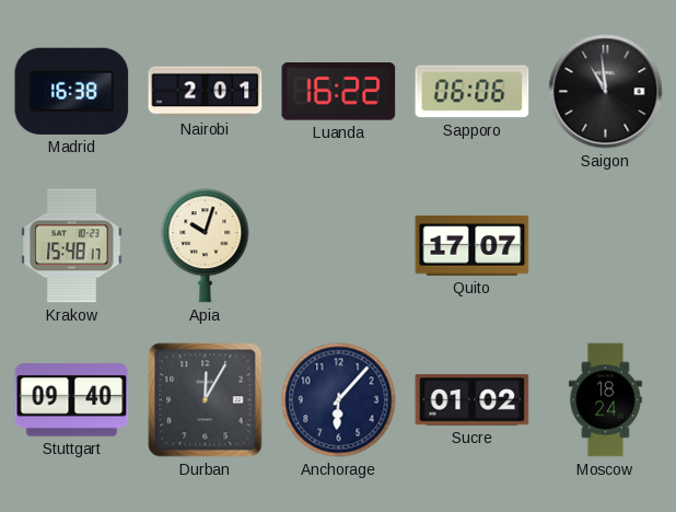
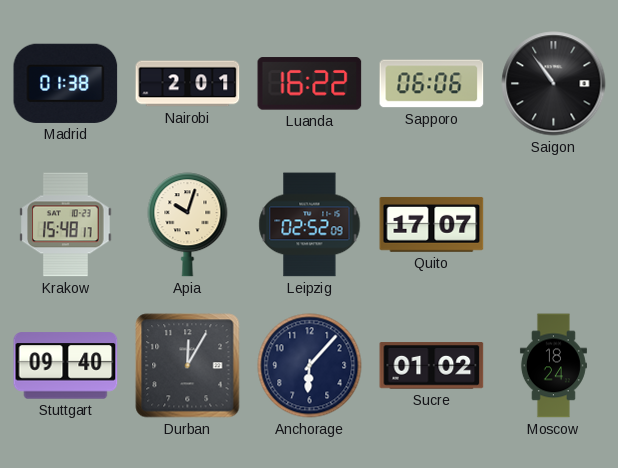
Madrid: 16:38 -> 01:38
Saigon: 10:59 -> 10:54
Leipzig: none -> 02:52
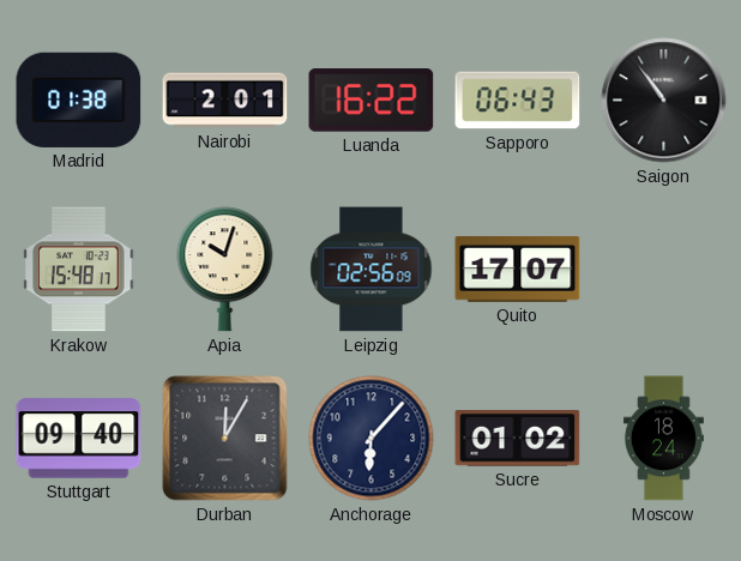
Sapporo: 06:06 -> 06:43
Leipzig: 02:52 -> 02:56
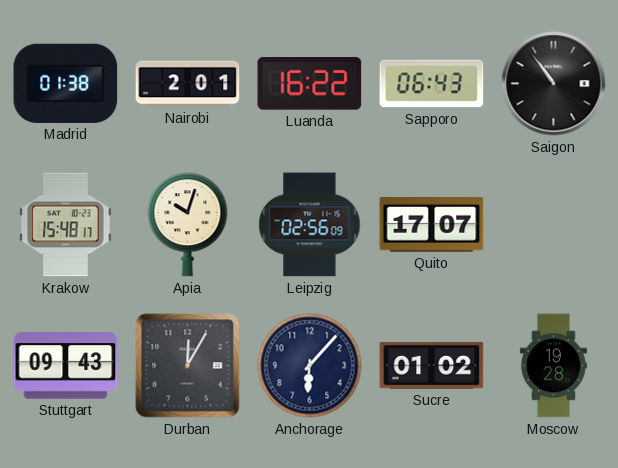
Stuttgart: 09:40 -> 09:43
Moscow: 18:24 -> 19:28
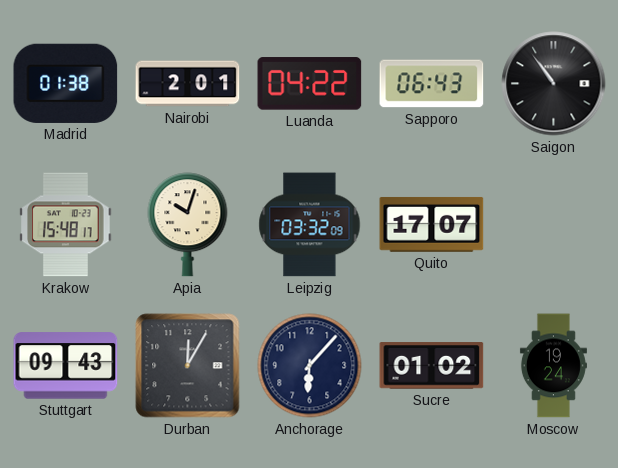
Luanda: 16:22 -> 04:22
Leipzig: 02:56 -> 03:32
Moscow: 19:28 -> 19:24
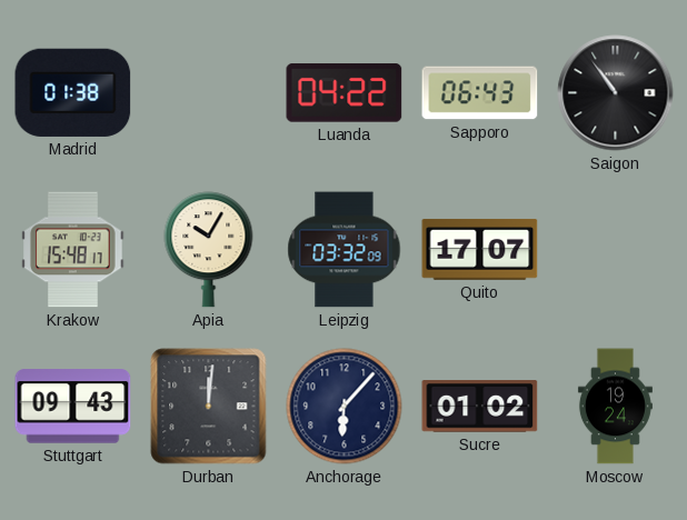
Nairobi: 2:01 -> none
Apia: 10:03 -> 10:05
Durban: 12:05 -> 12:01
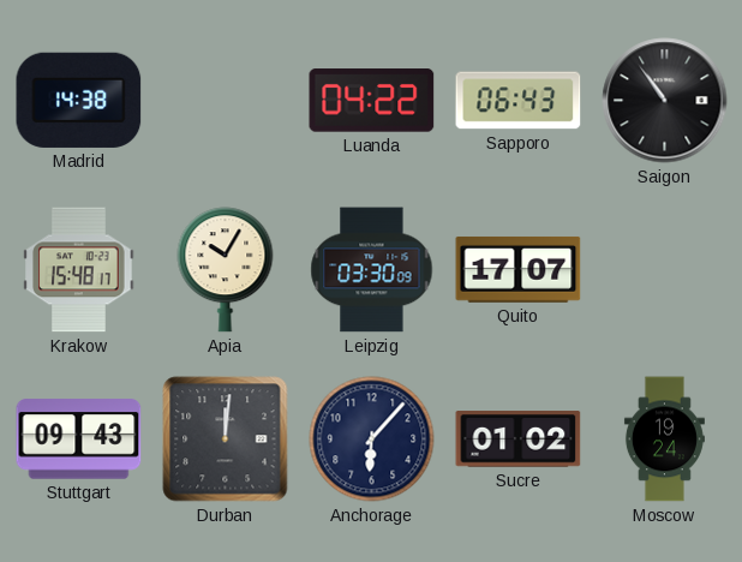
Madrid: 01:38 -> 14:38
Leipzig: 03:32 -> 03:30
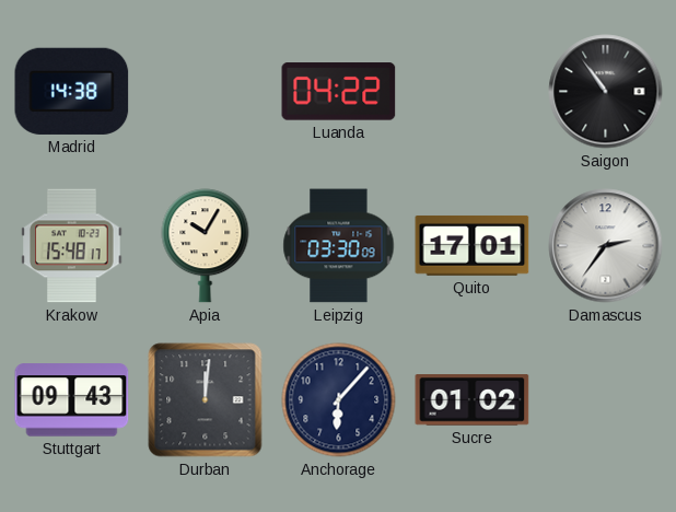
Sapporo: 06:43 -> none
Quito: 17:07 -> 17:01
Damascus: none -> 2:36
Moscow: 19:24 -> none
